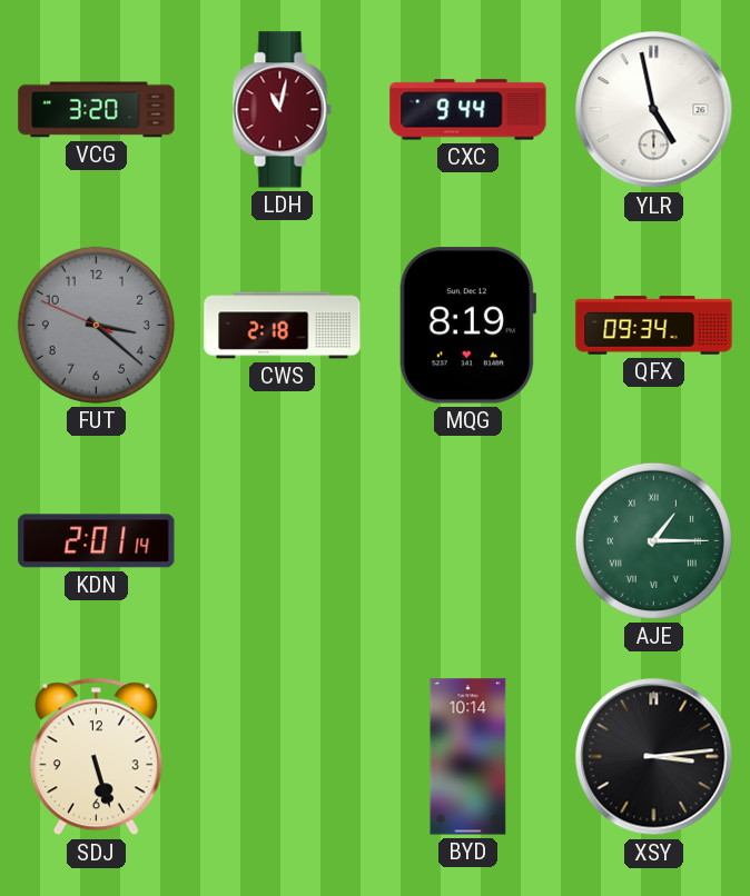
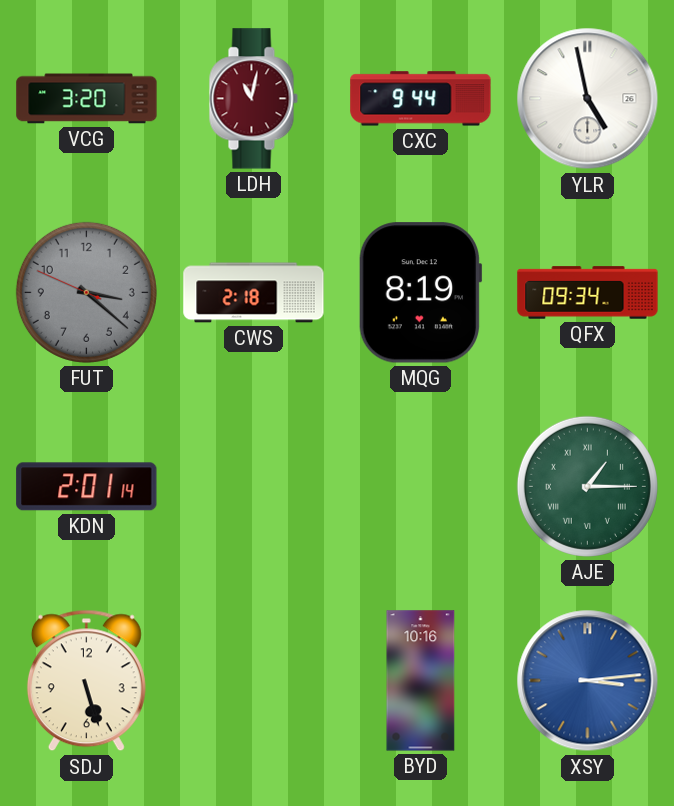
BYD: 10:14 -> 10:16
XSY dial: black -> blue
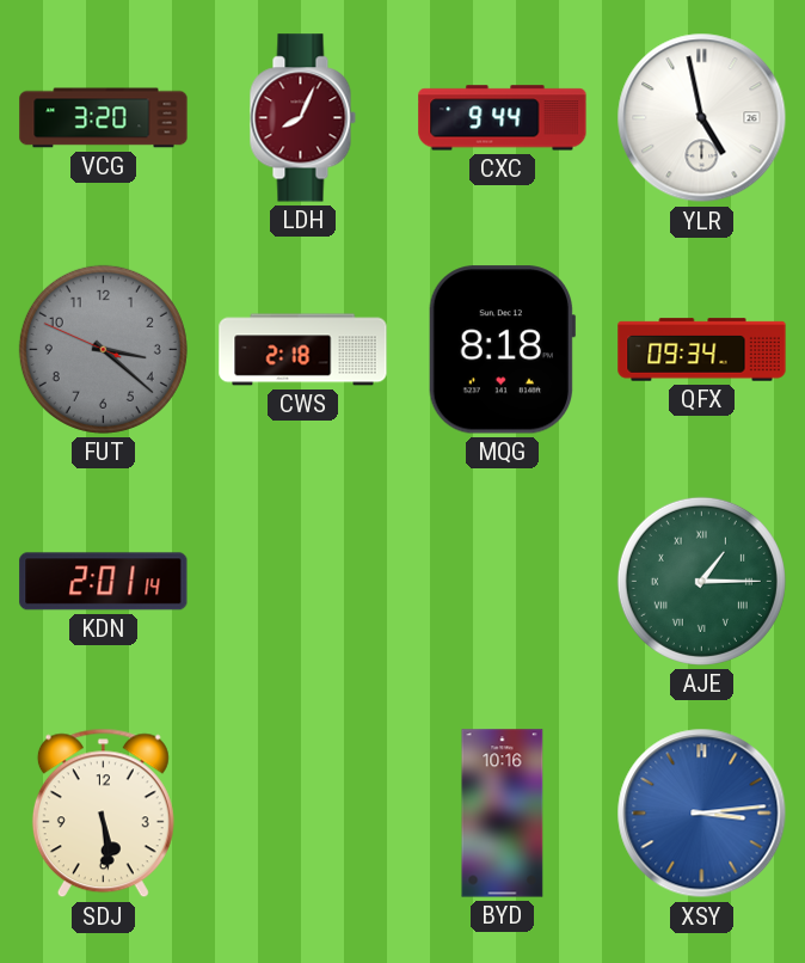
LDH: 11:02 -> 8:04
MQG: 8:19 -> 8:18
SDJ: 5:27 -> 5:29
